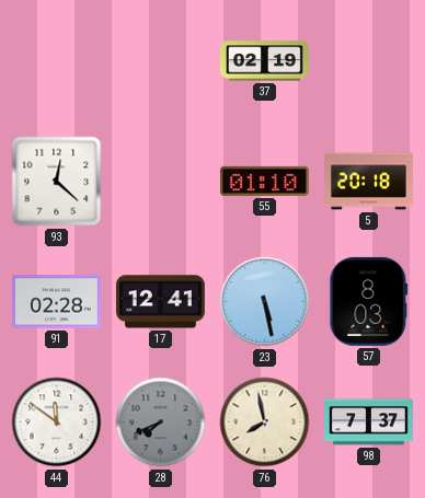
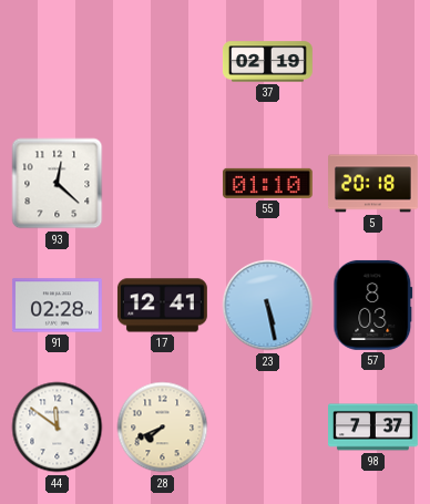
28 dial: grey -> cream
76: 7:58 -> none
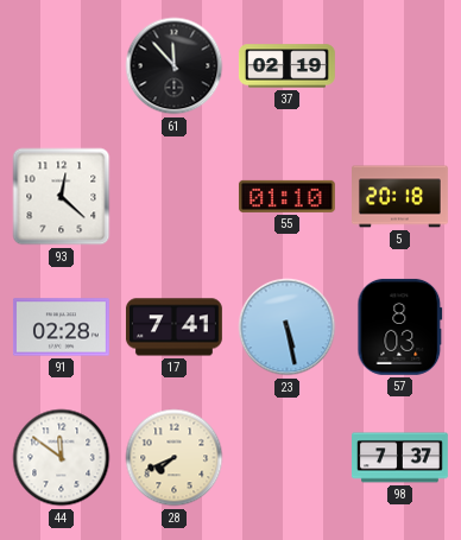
61: none -> 11:53
17: 12:41 -> 7:41
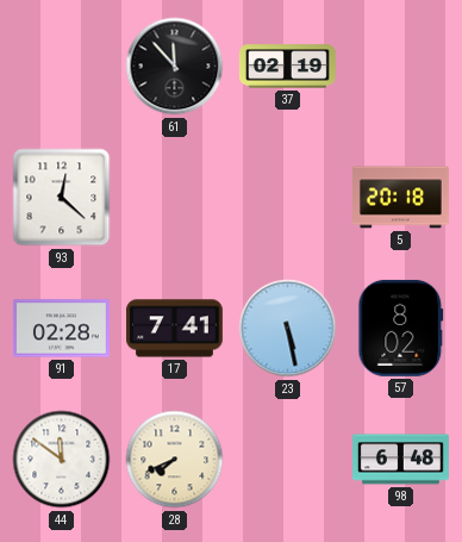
55: 01:10 -> none
57: 8:03 -> 8:02
98: 7:37 -> 6:48
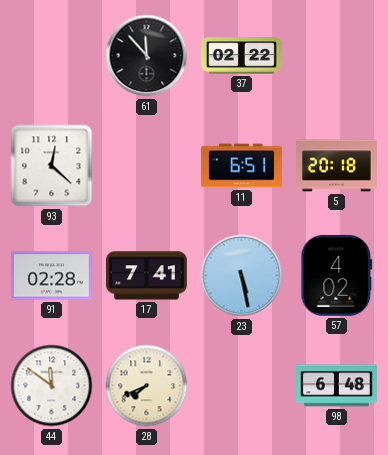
37: 02:19 -> 02:22
11: none -> 6:51
57: 8:02 -> 4:02
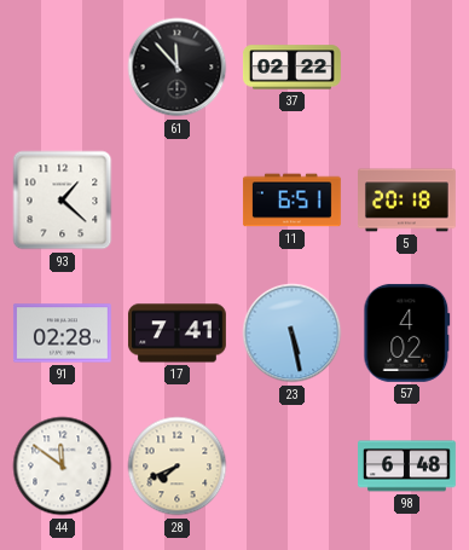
93: 12:22 -> 1:22
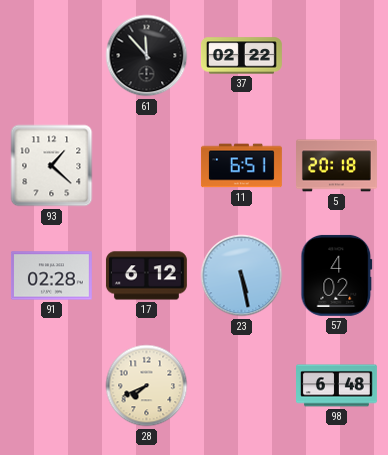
17: 7:41 -> 6:12
44: 11:51 -> none
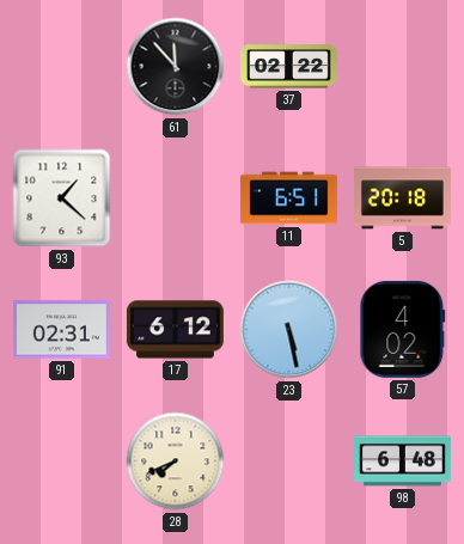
91: 02:28 -> 02:31
